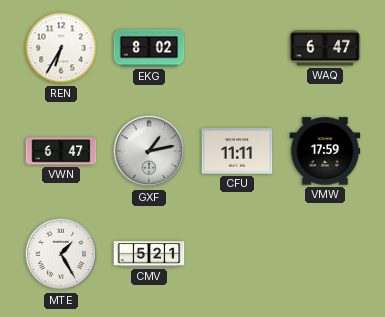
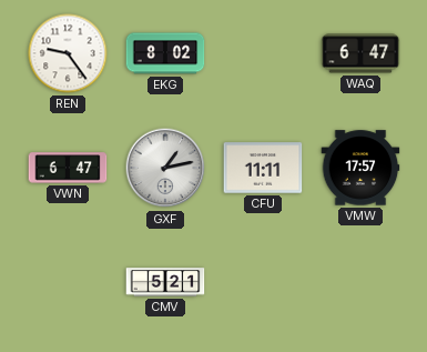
REN: 6:35 -> 9:24
VMW: 17:59 -> 17:57
MTE: 1:25 -> none
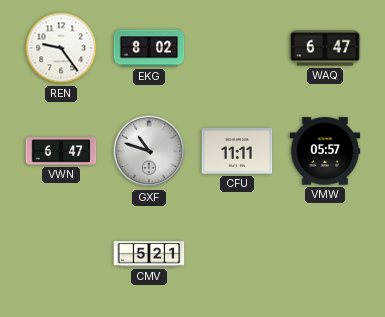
GXF: 1:13 -> 10:48
VMW: 17:57 -> 05:57
